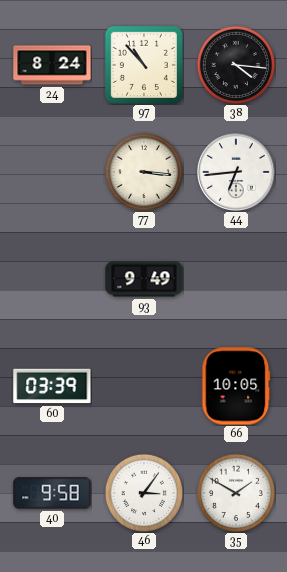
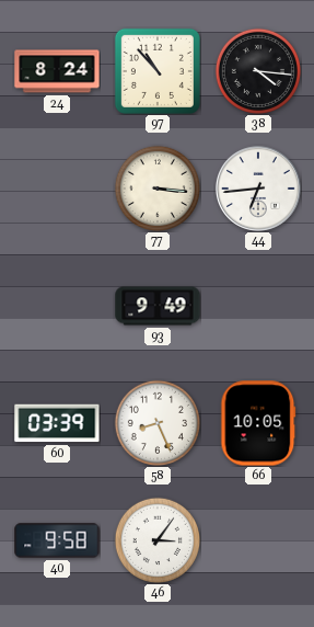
58: none -> 8:26
35: 1:50 -> none
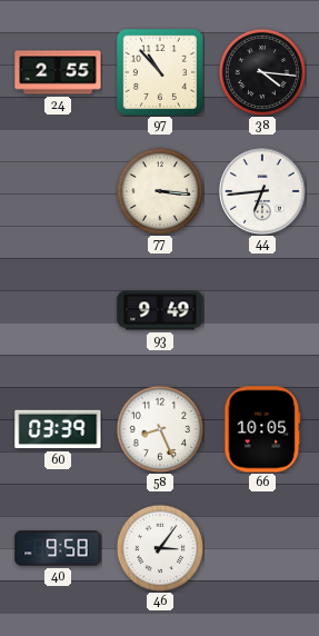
24: 8:24 -> 2:55
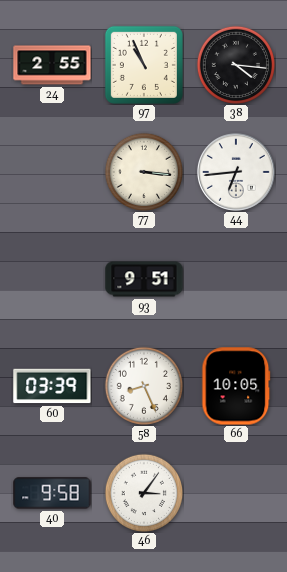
97: 10:53 -> 10:56
93: 9:49 -> 9:51
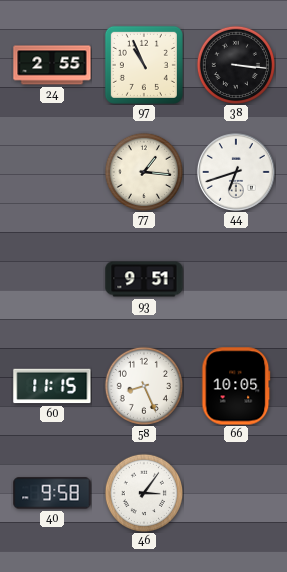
38: 4:16 -> 3:16
77: 3:16 -> 1:16
44: 6:44 -> 6:42
60: 03:39 -> 11:15
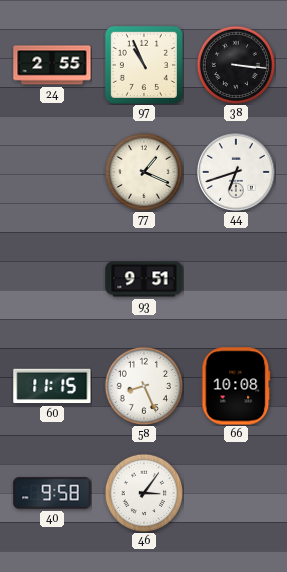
77: 1:16 -> 1:19
66: 10:05 -> 10:08
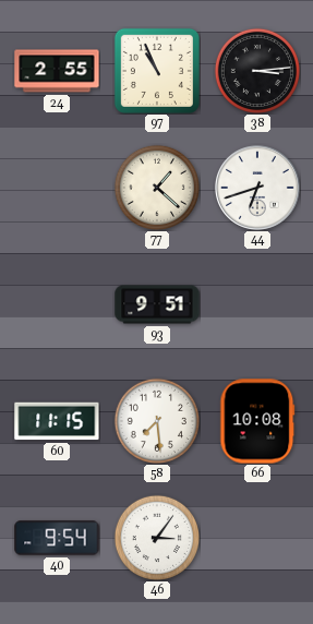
38: 3:16 -> 3:14
77: 1:19 -> 1:22
58: 8:26 -> 7:29
40: 9:58 -> 9:54
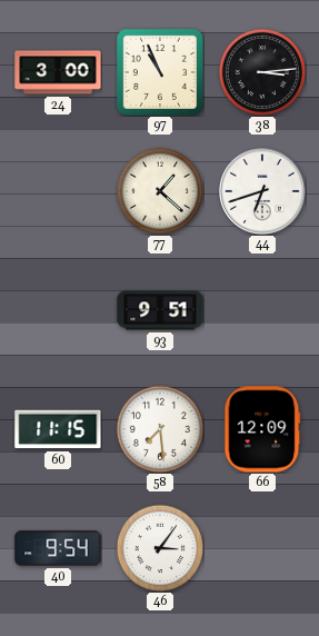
24: 2:55 -> 3:00
66: 10:08 -> 12:09
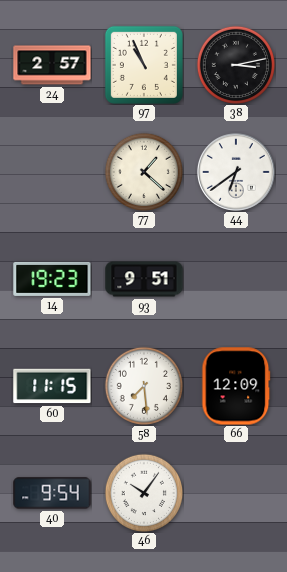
24: 3:00 -> 2:57
38: 3:14 -> 3:13
44: 6:42 -> 6:39
14: none -> 19:23
46: 3:06 -> 10:06
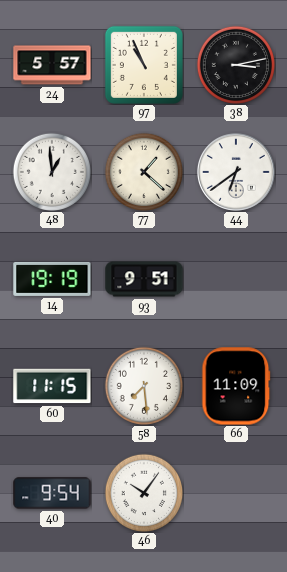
24: 2:57 -> 5:57
48: none -> 12:59
14: 19:23 -> 19:19
66: 12:09 -> 11:09
